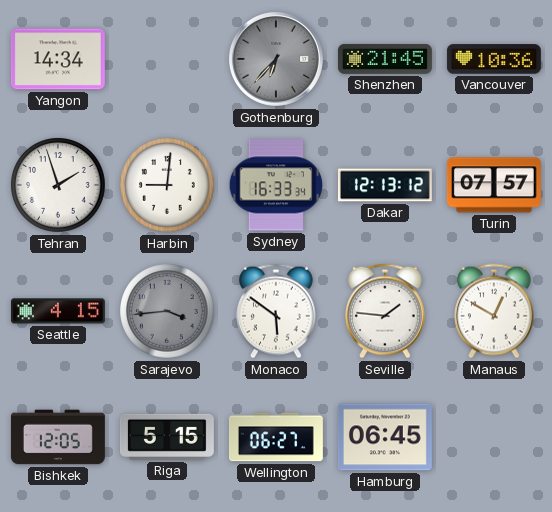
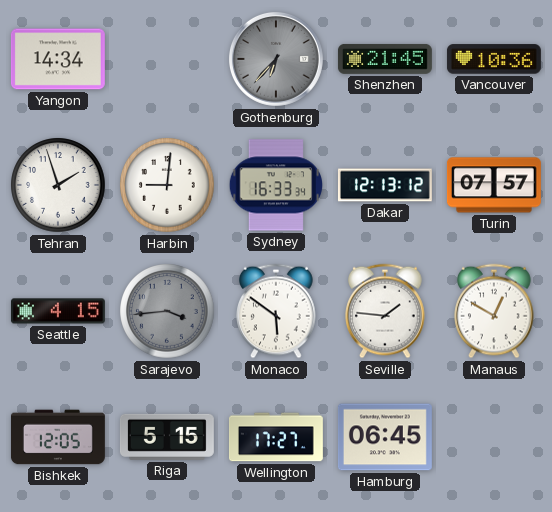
Wellington: 06:27 -> 17:27
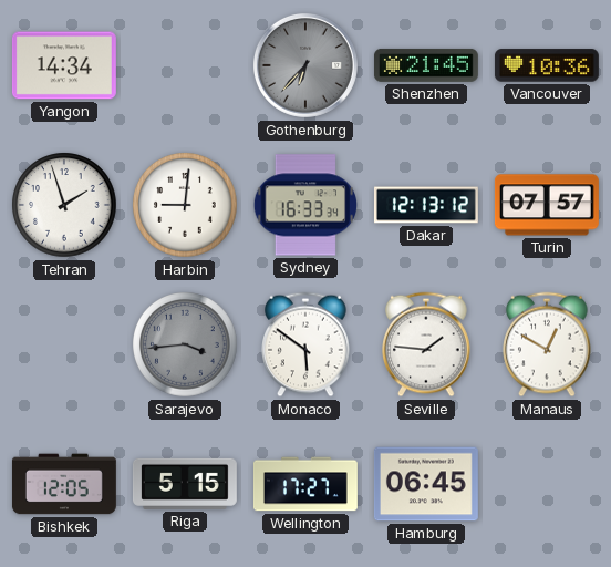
Seattle: 4:15 -> none
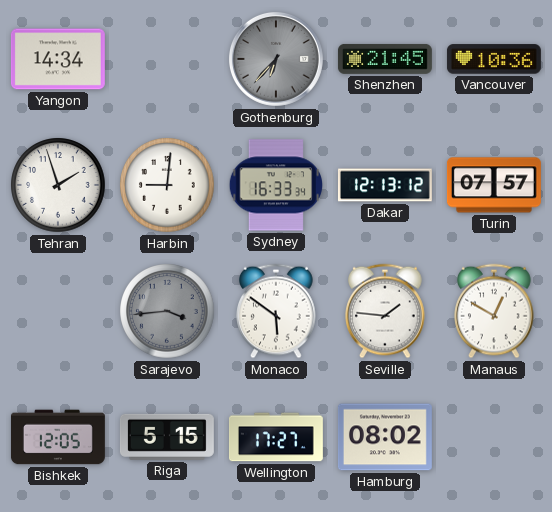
Hamburg: 06:45 -> 08:02
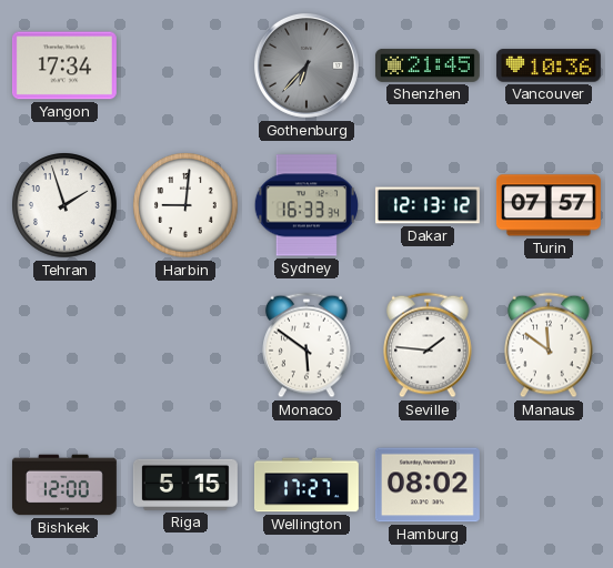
Yangon: 14:34 -> 17:34
Sarajevo: 3:44 -> none
Manaus: 12:50 -> 11:51
Bishkek: 12:05 -> 12:00
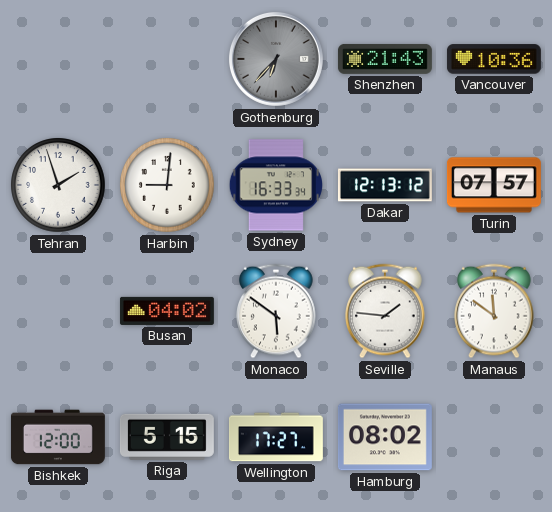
Yangon: 17:34 -> none
Shenzhen: 21:45 -> 21:43
Busan: none -> 04:02
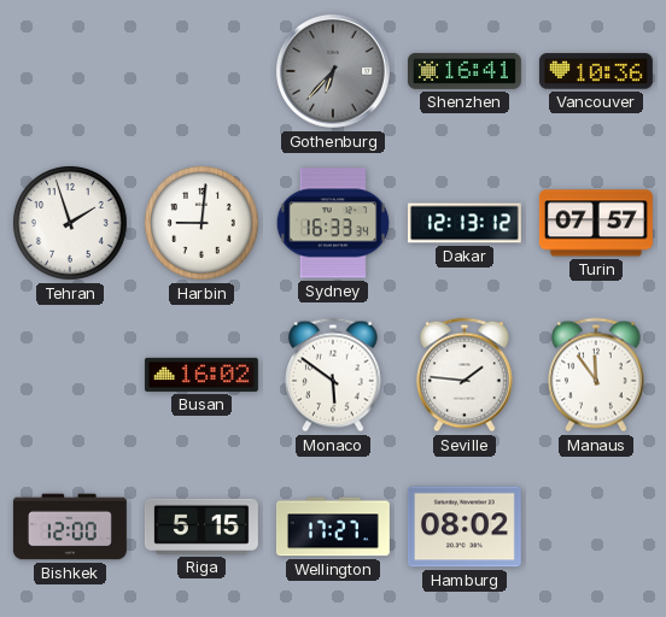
Shenzhen: 21:43 -> 16:41
Busan: 04:02 -> 16:02
Manaus: 11:51 -> 11:54
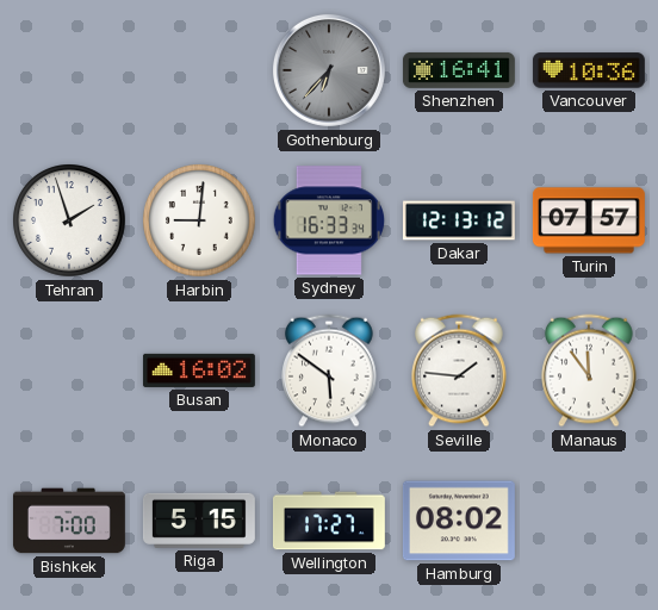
Bishkek: 12:00 -> 7:00
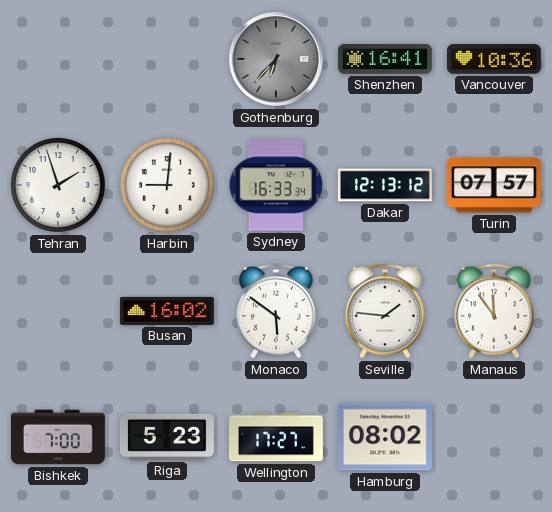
Riga: 5:15 -> 5:23
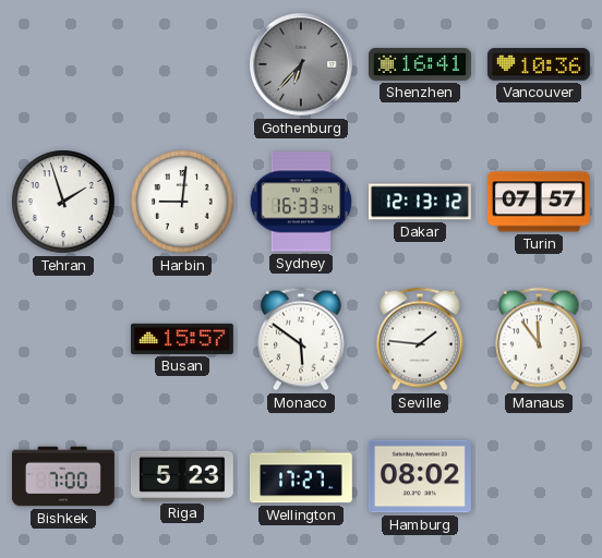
Busan: 16:02 -> 15:57
